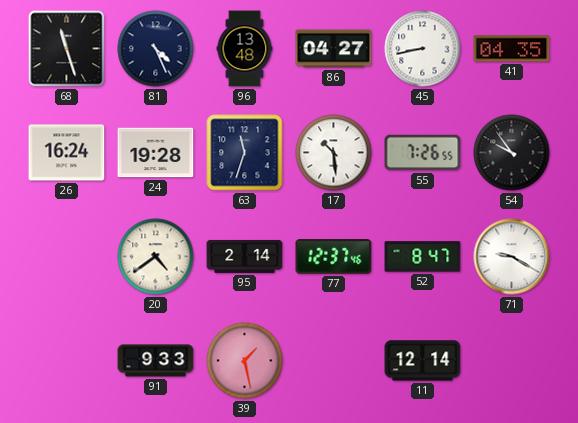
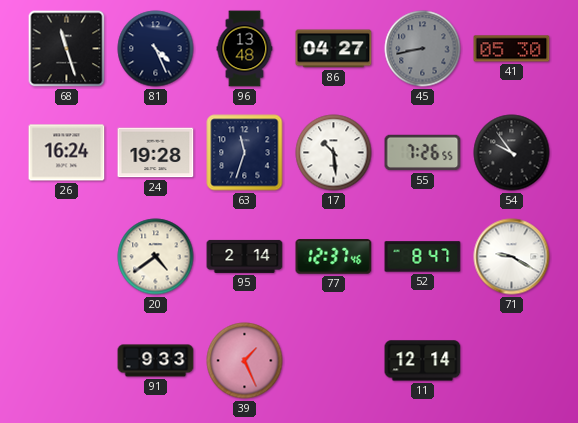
45 dial: white -> grey
41: 04:35 -> 05:30
39: 1:28 -> 1:26
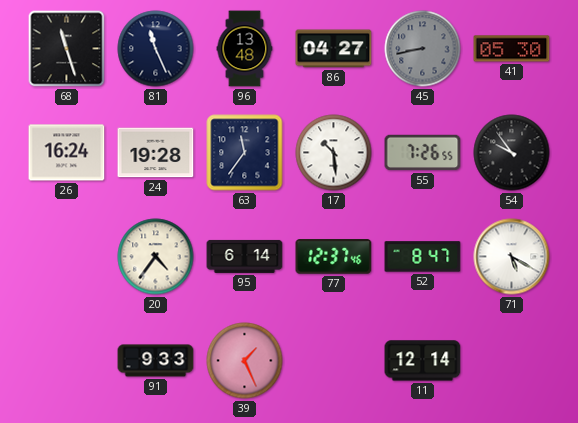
81: 4:26 -> 11:26
63: 11:33 -> 11:36
20: 4:39 -> 4:36
95: 2:14 -> 6:14
71: 9:20 -> 5:20
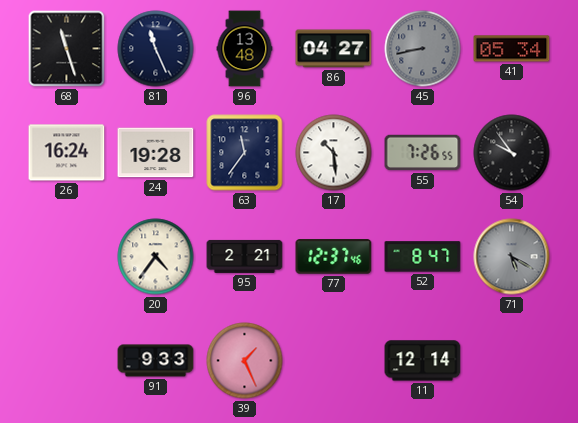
41: 05:30 -> 05:34
95: 6:14 -> 2:21
71 dial: white -> grey
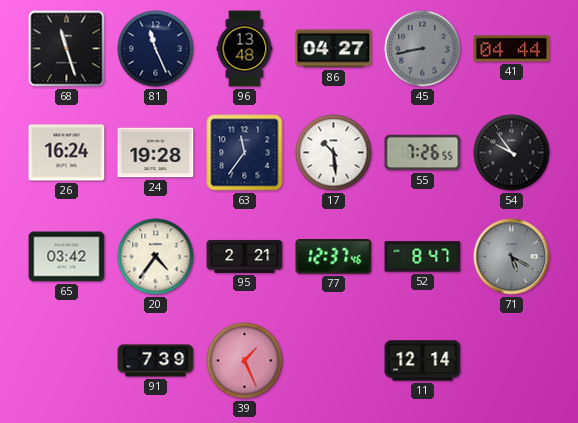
41: 05:34 -> 04:44
65: none -> 03:42
91: 9:33 -> 7:39
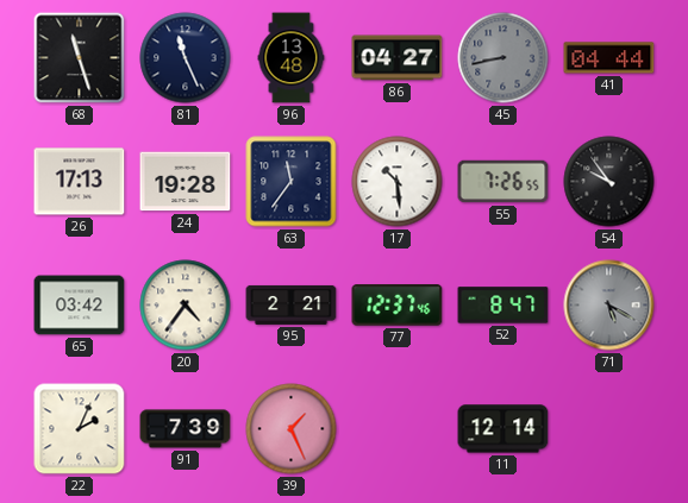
26: 16:24 -> 17:13
22: none -> 2:04
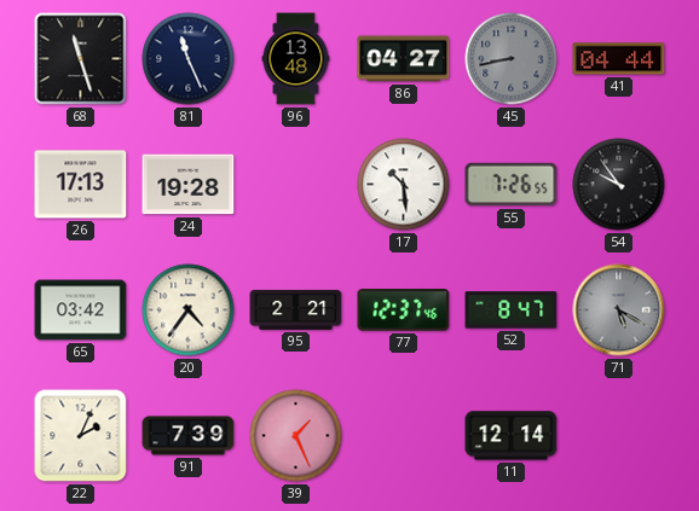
63: 11:36 -> none
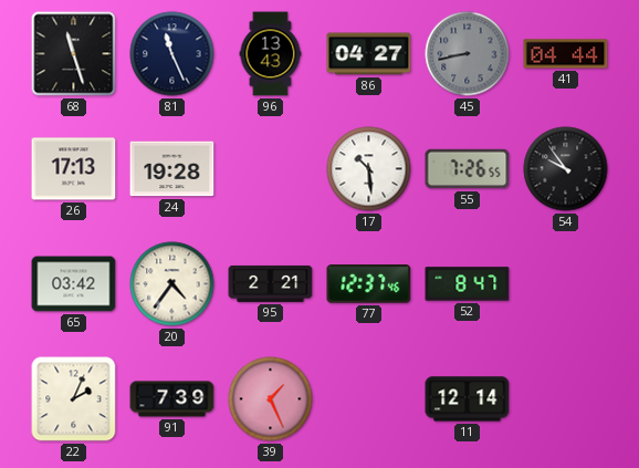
96: 13:48 -> 13:43
71: 5:20 -> none
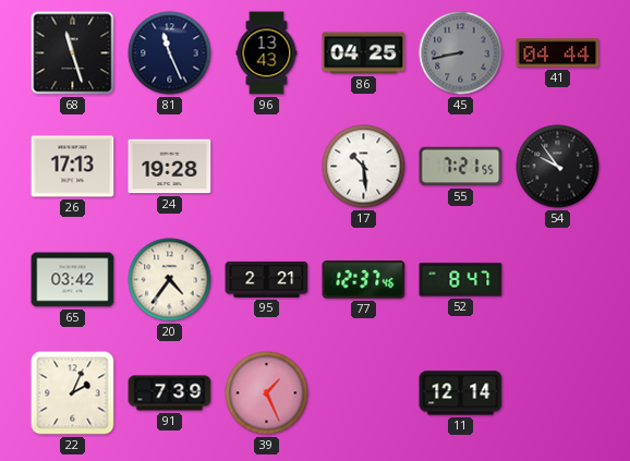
86: 04:27 -> 04:25
55: 7:26 -> 7:21
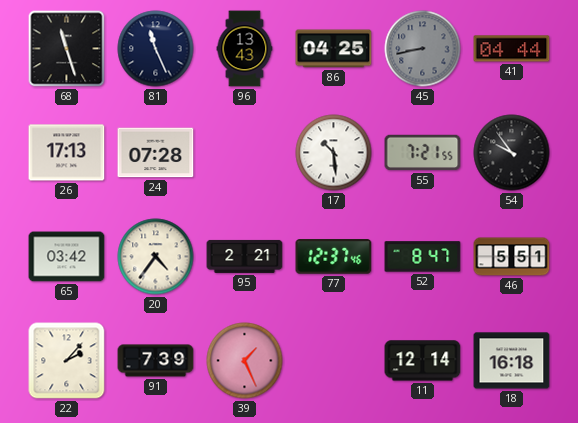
24: 19:28 -> 07:28
46: none -> 5:51
22: 2:04 -> 2:07
18: none -> 16:18
